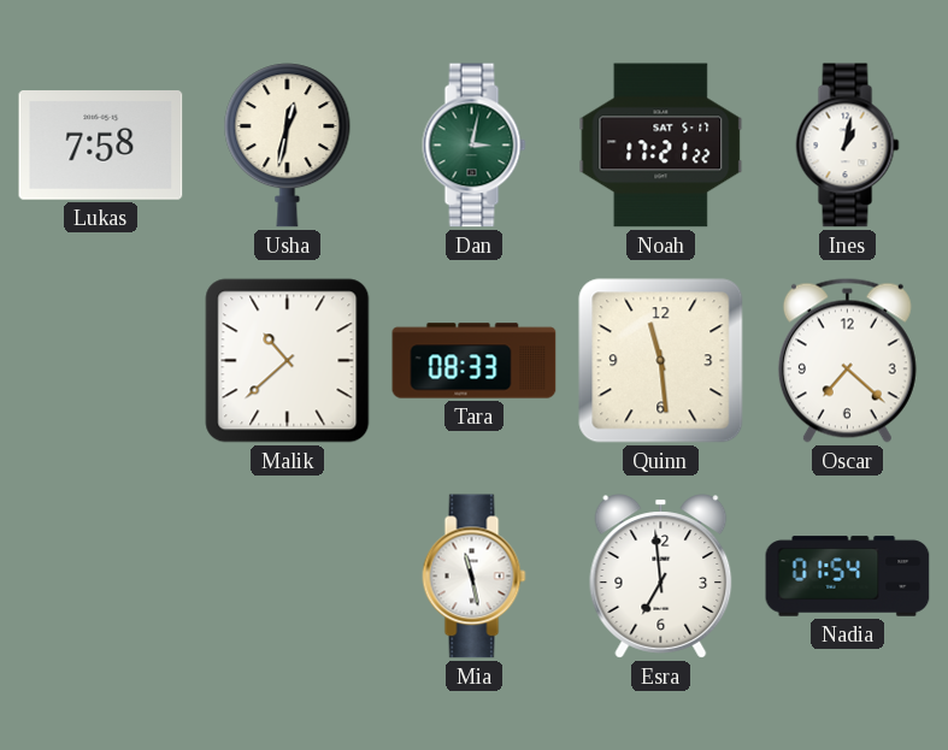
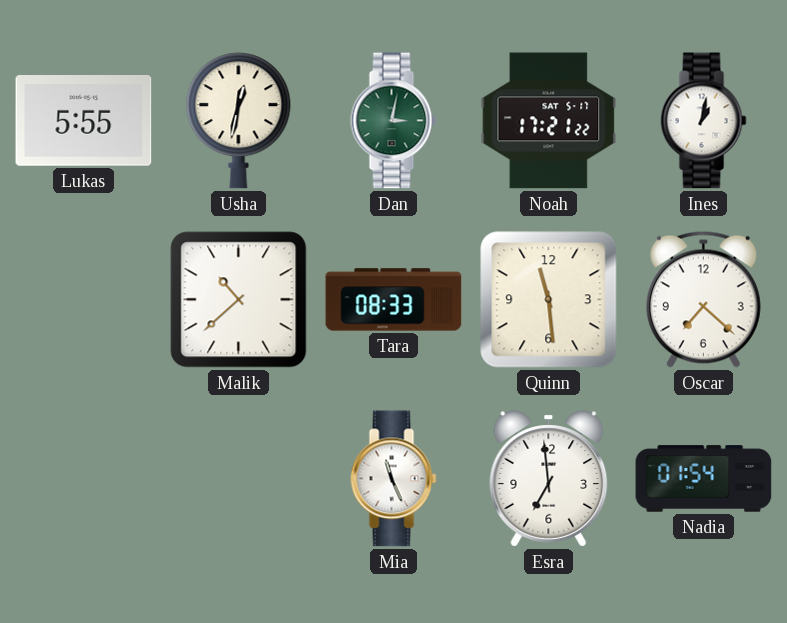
Lukas: 7:58 -> 5:55
Mia: 11:28 -> 11:26
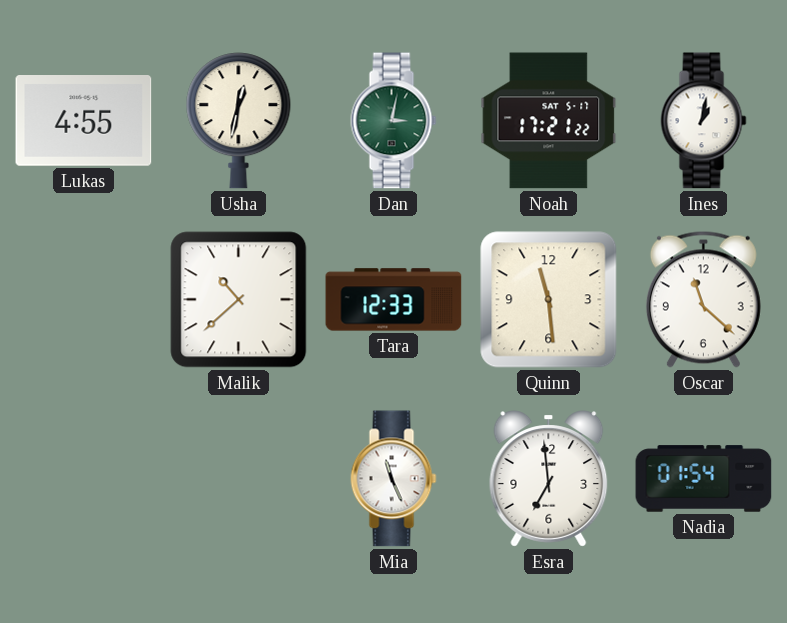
Lukas: 5:55 -> 4:55
Tara: 08:33 -> 12:33
Oscar: 7:22 -> 11:22
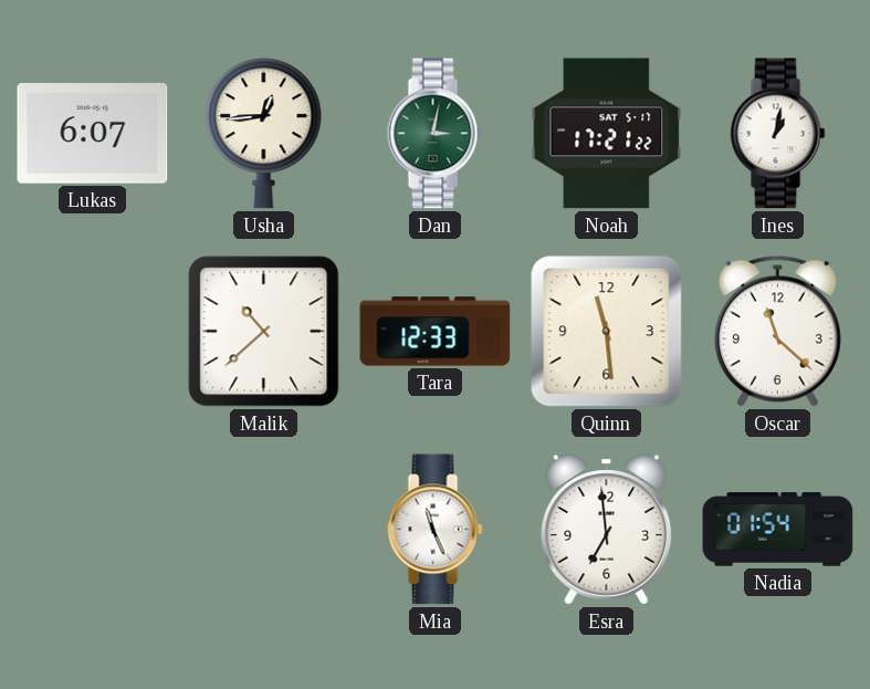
Lukas: 4:55 -> 6:07
Usha: 12:32 -> 12:44
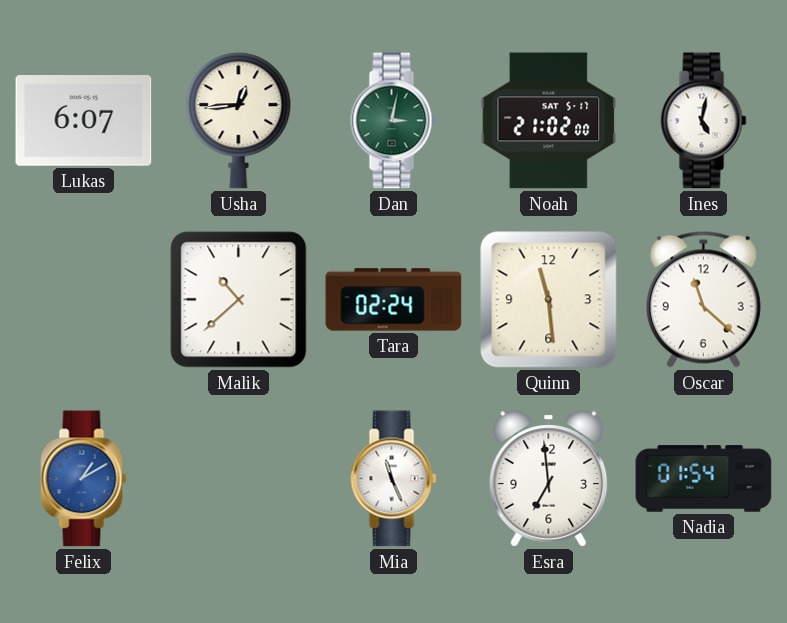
Noah: 17:21 -> 21:02
Ines: 1:02 -> 5:02
Tara: 12:33 -> 02:24
Felix: none -> 1:10
